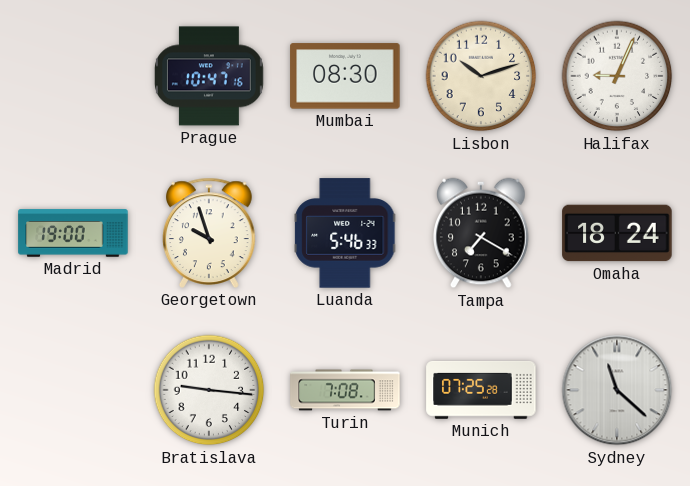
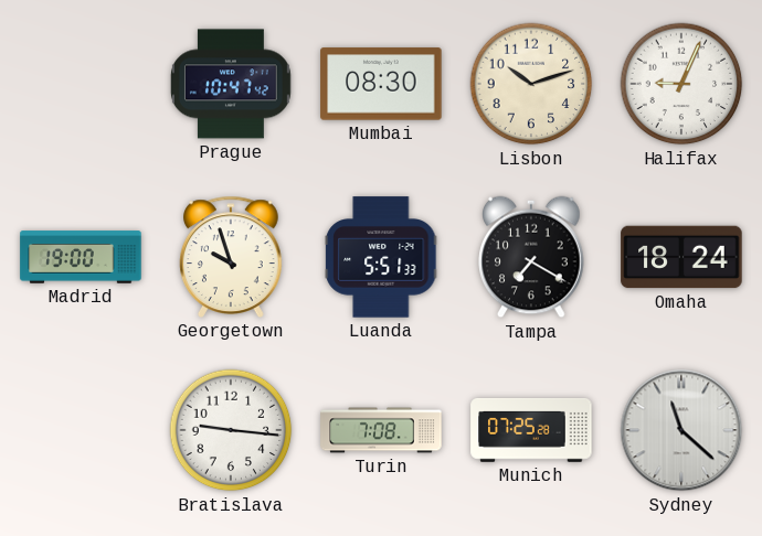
Prague: 10:47:16 -> 10:47:42
Luanda: 5:46 -> 5:51
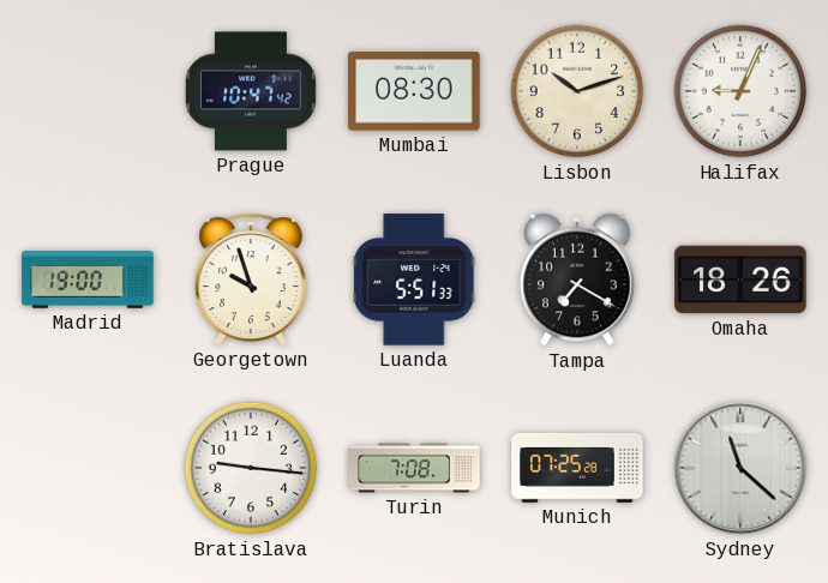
Omaha: 18:24 -> 18:26
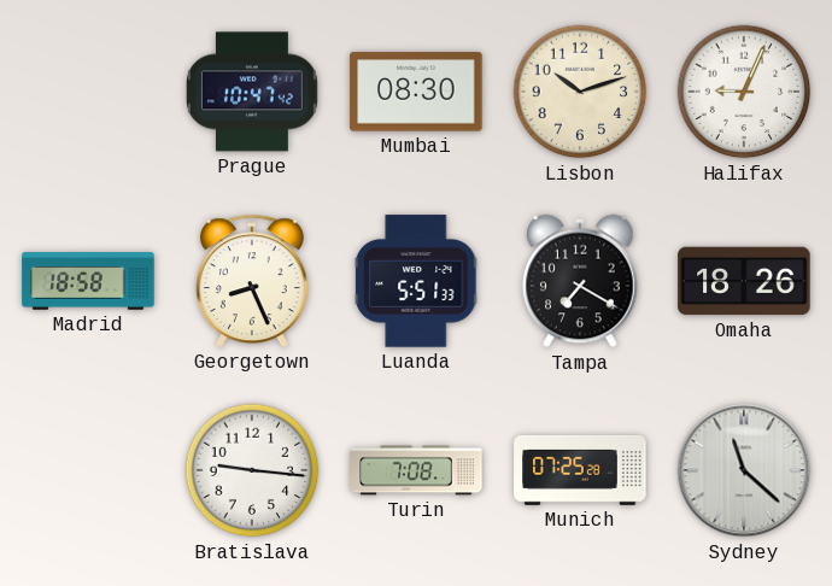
Madrid: 19:00 -> 18:58
Georgetown: 9:57 -> 8:26
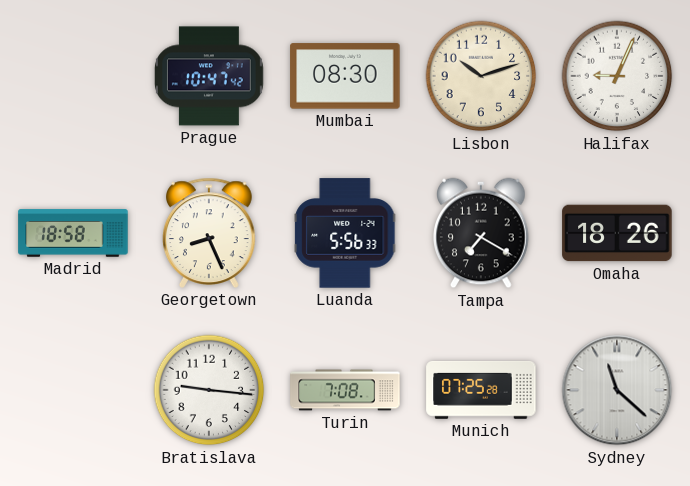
Luanda: 5:51 -> 5:56
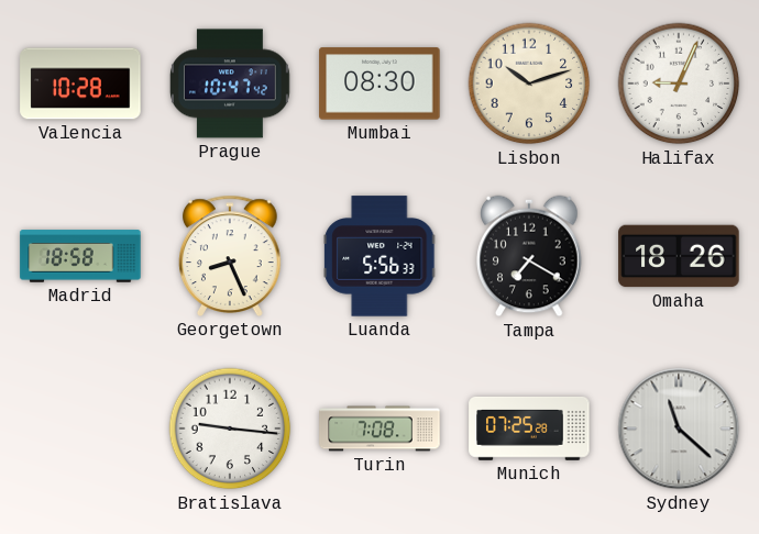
Valencia: none -> 10:28
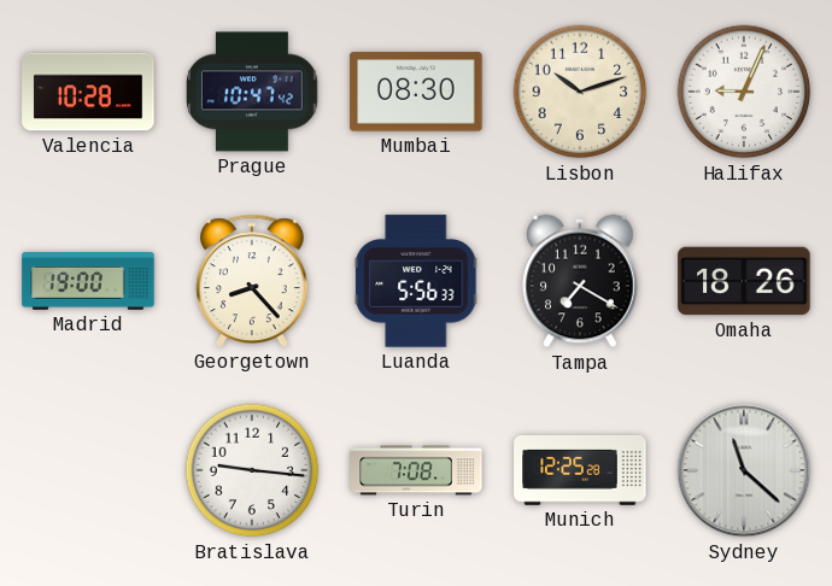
Madrid: 18:58 -> 19:00
Georgetown: 8:26 -> 8:23
Munich: 07:25 -> 12:25
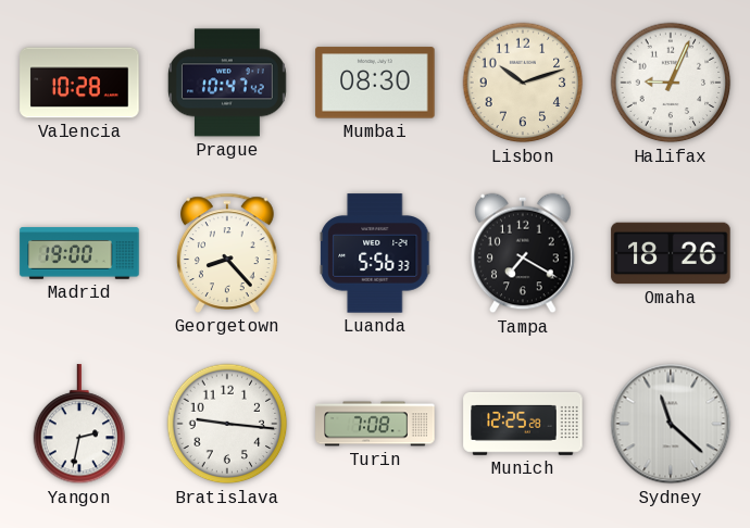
Yangon: none -> 2:32
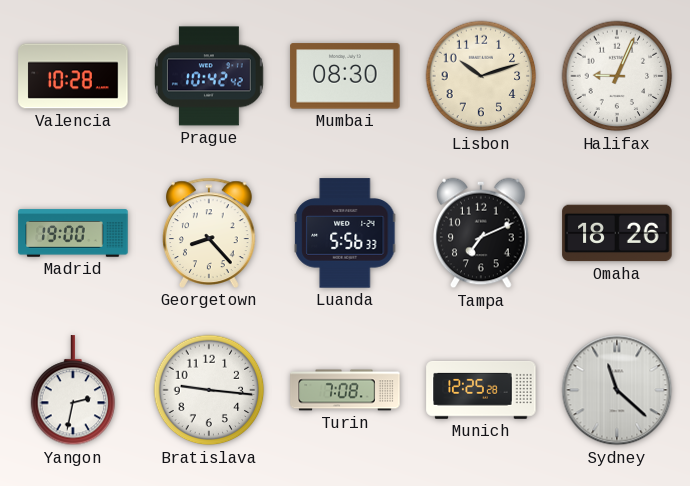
Prague: 10:47 -> 10:42
Tampa: 7:20 -> 7:11
